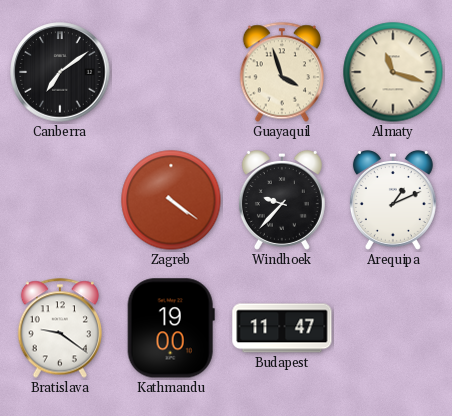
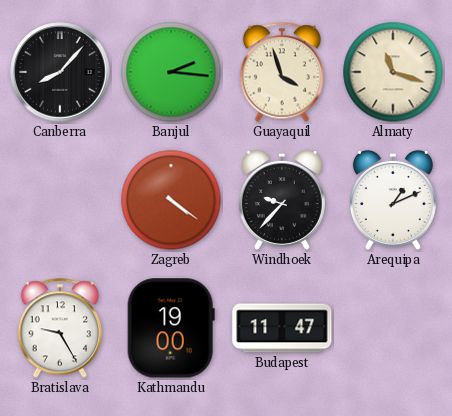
Canberra: 7:09 -> 8:07
Banjul: none -> 2:16
Bratislava: 9:21 -> 9:25
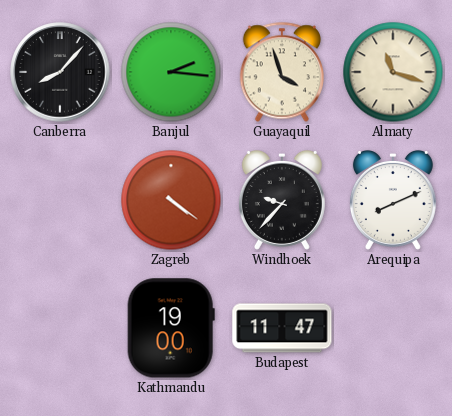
Arequipa: 1:11 -> 8:11
Bratislava: 9:25 -> none
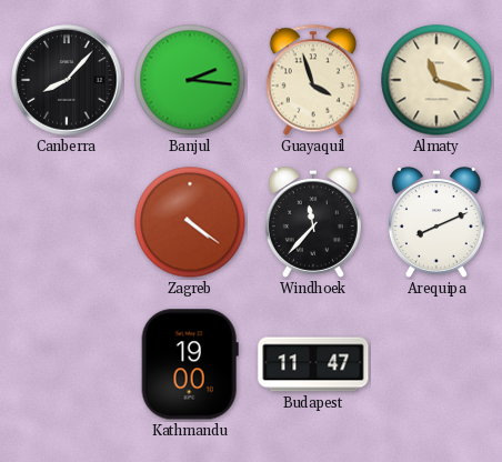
Windhoek: 9:37 -> 11:37
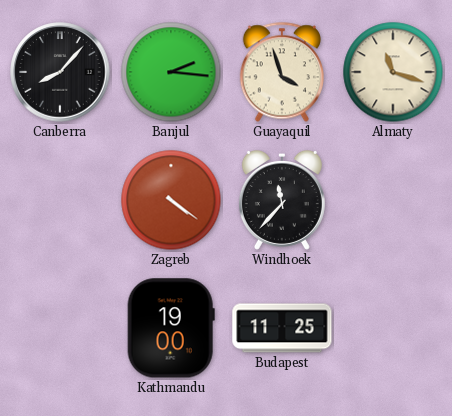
Arequipa: 8:11 -> none
Budapest: 11:47 -> 11:25
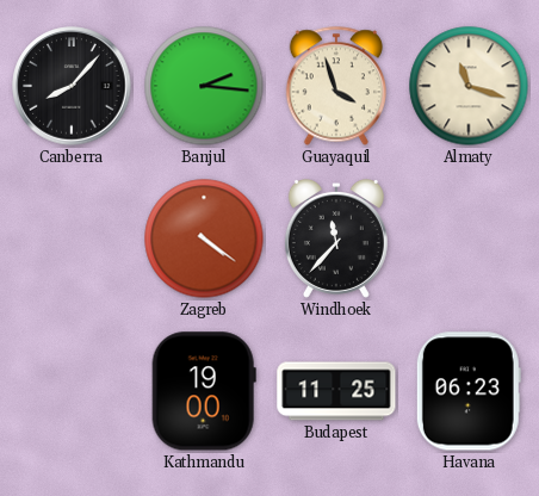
Havana: none -> 06:23
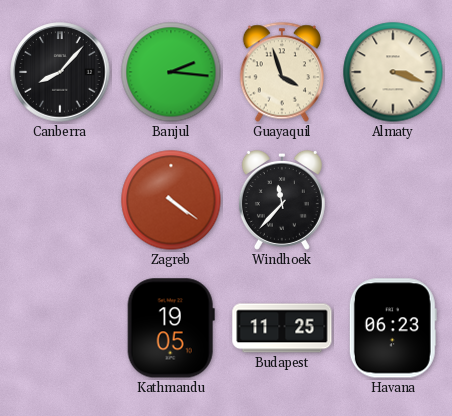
Almaty: 11:18 -> 3:18
Kathmandu: 19:00 -> 19:05
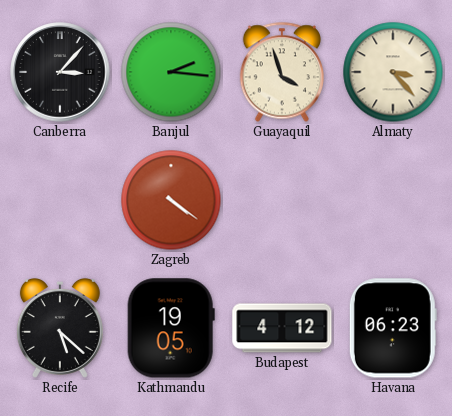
Canberra: 8:07 -> 3:07
Almaty: 3:18 -> 3:23
Windhoek: 11:37 -> none
Recife: none -> 5:22
Budapest: 11:25 -> 4:12
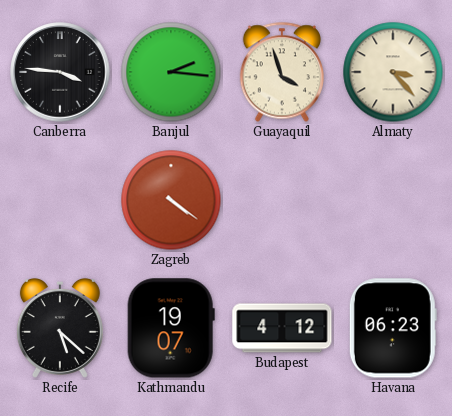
Canberra: 3:07 -> 3:46
Kathmandu: 19:05 -> 19:07
